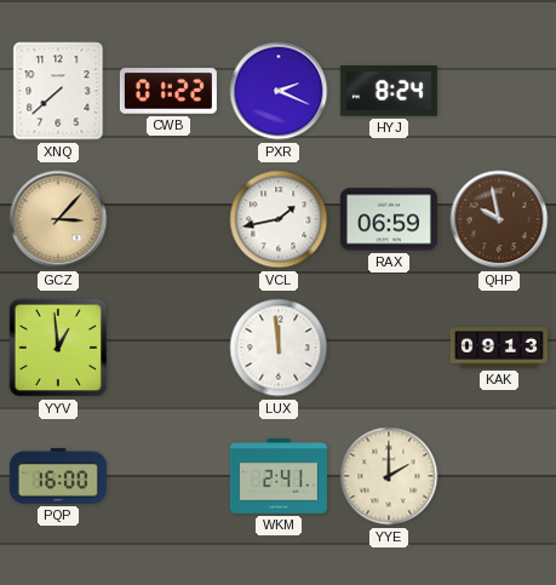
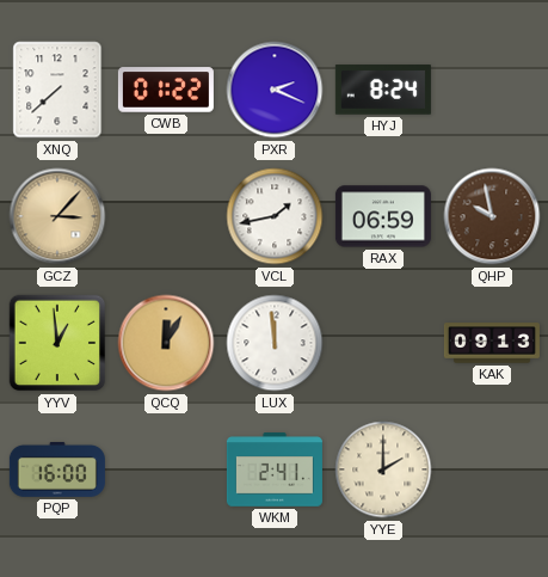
QCQ: none -> 12:05
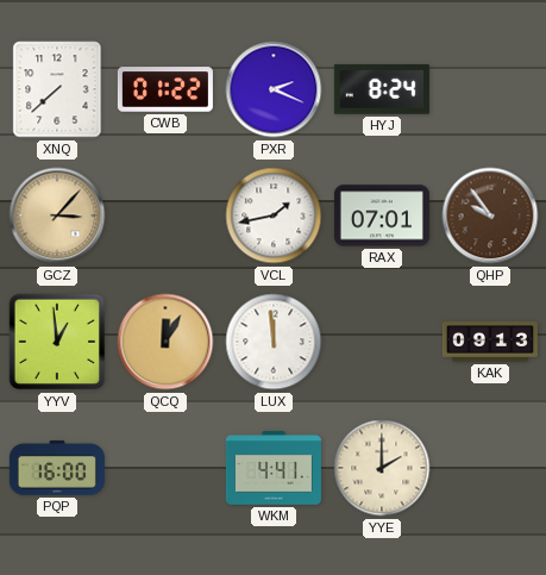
RAX: 06:59 -> 07:01
QHP: 9:58 -> 9:54
WKM: 2:41 -> 4:41
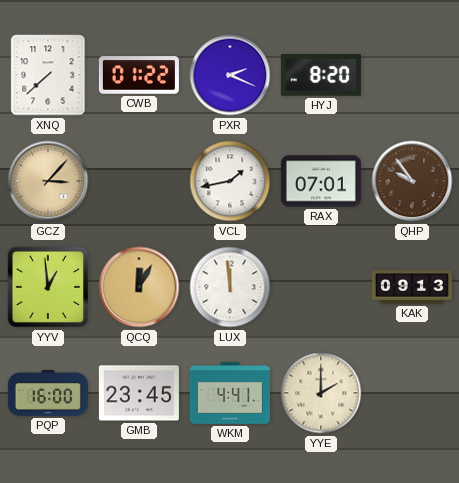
HYJ: 8:24 -> 8:20
GMB: none -> 23:45
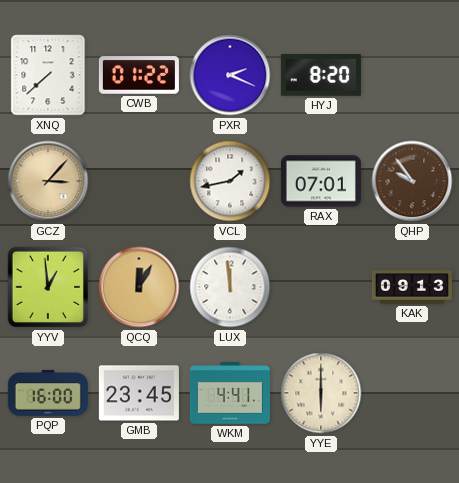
YYE: 2:00 -> 6:00
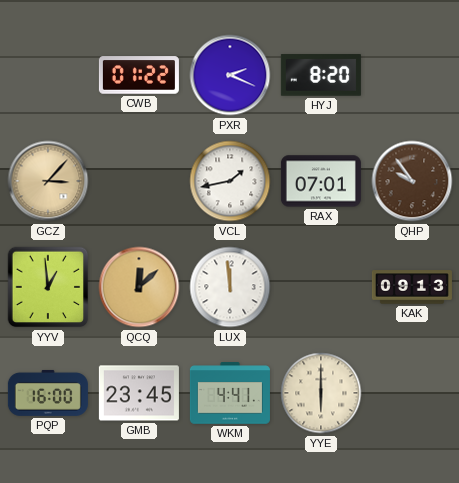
XNQ: 7:38 -> none
QCQ: 12:05 -> 12:08
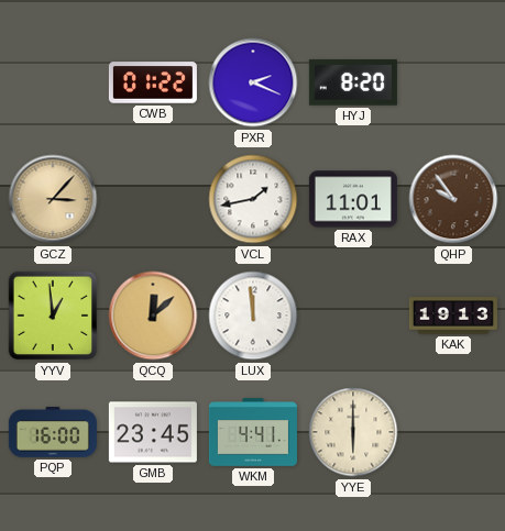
RAX: 07:01 -> 11:01
KAK: 09:13 -> 19:13
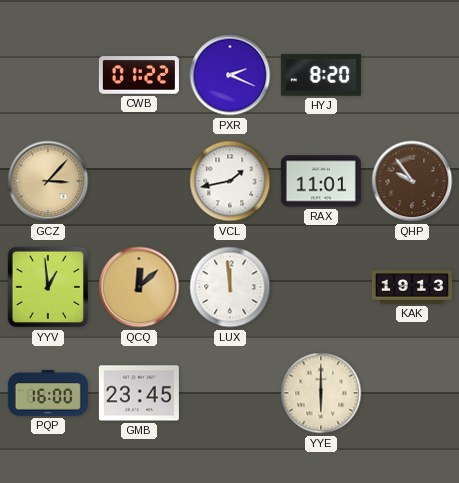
WKM: 4:41 -> none
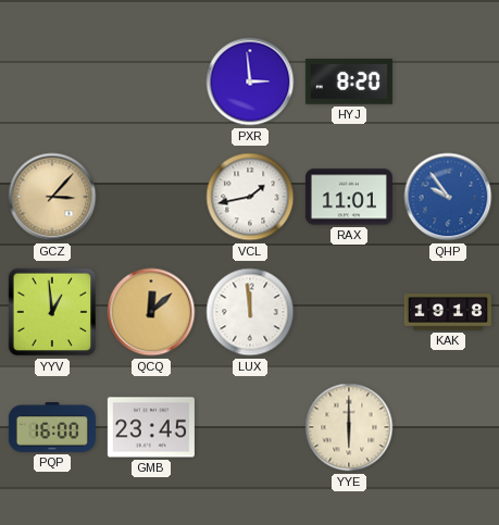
CWB: 01:22 -> none
PXR: 2:19 -> 2:59
QHP dial: brown -> blue
KAK: 19:13 -> 19:18
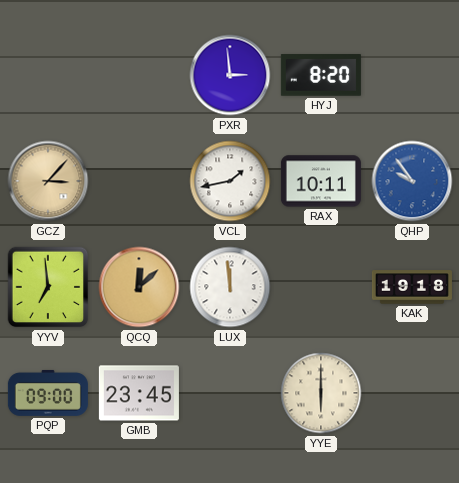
RAX: 11:01 -> 10:11
YYV: 12:59 -> 6:59
PQP: 16:00 -> 09:00
